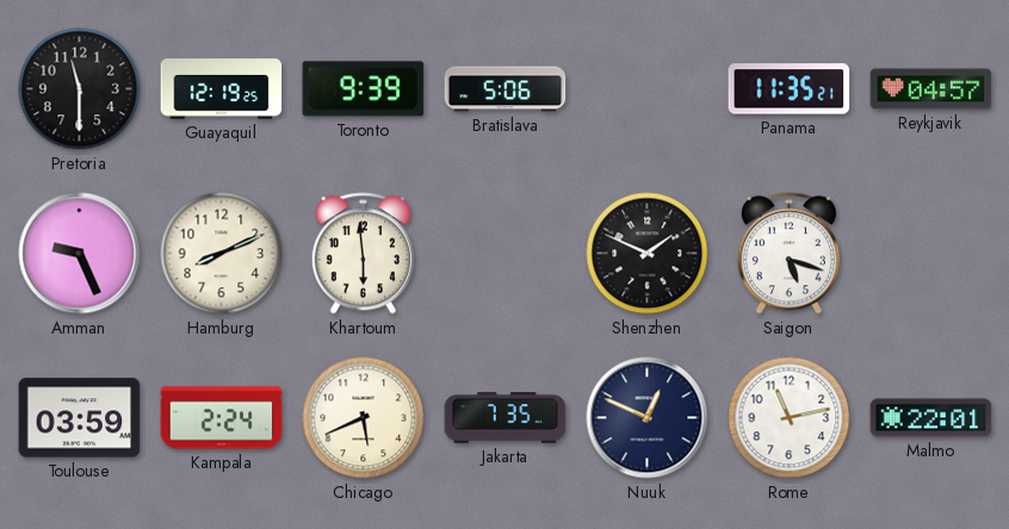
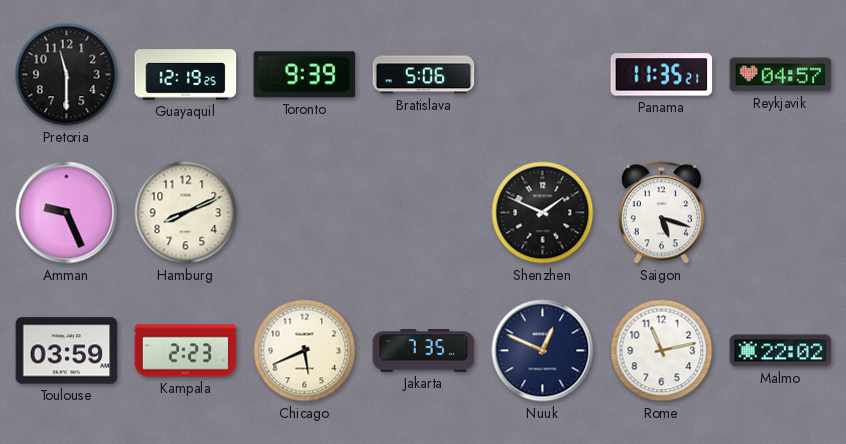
Khartoum: 5:59 -> none
Kampala: 2:24 -> 2:23
Malmo: 22:01 -> 22:02
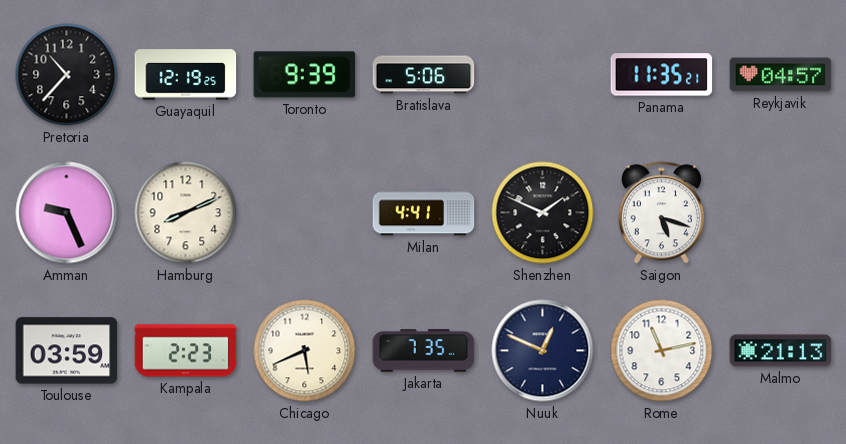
Pretoria: 11:30 -> 10:37
Milan: none -> 4:41
Malmo: 22:02 -> 21:13
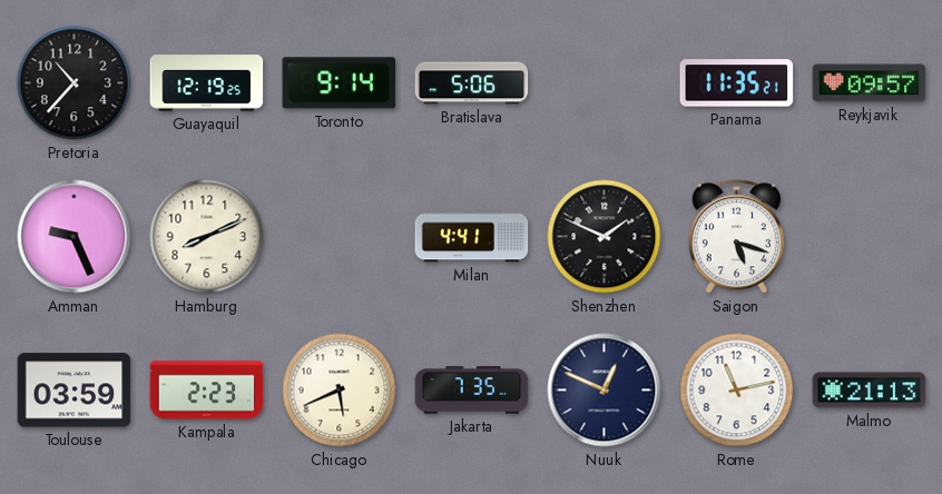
Toronto: 9:39 -> 9:14
Reykjavik: 04:57 -> 09:57
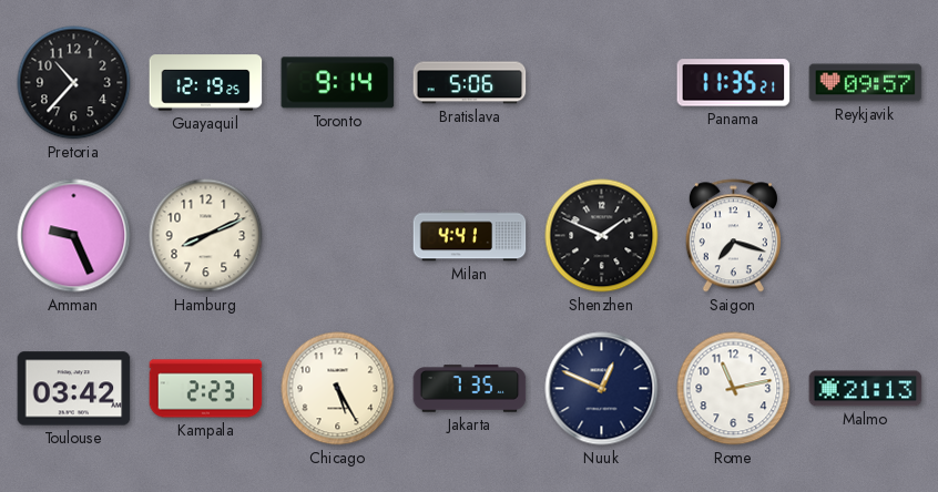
Saigon: 5:18 -> 7:18
Toulouse: 03:59 -> 03:42
Chicago: 5:41 -> 5:25
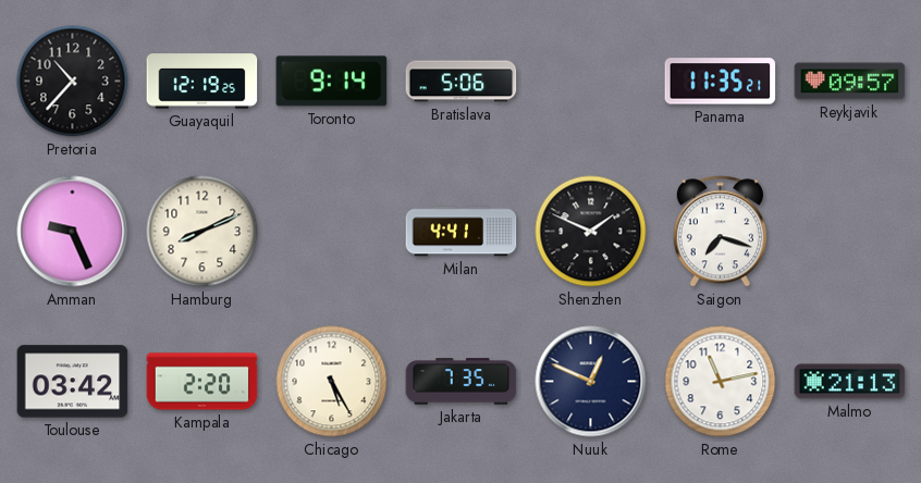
Kampala: 2:23 -> 2:20
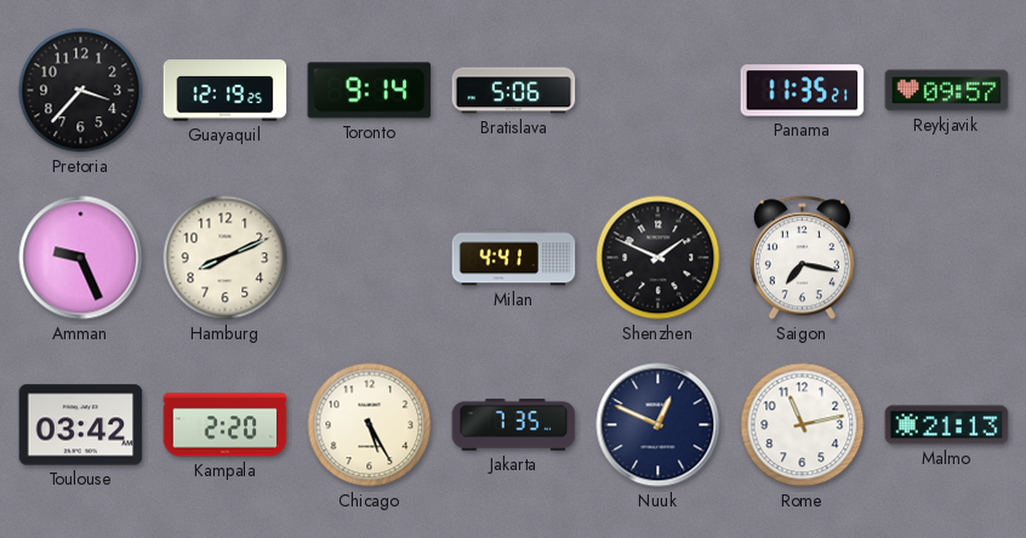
Pretoria: 10:37 -> 3:37
Saigon: 7:18 -> 7:17
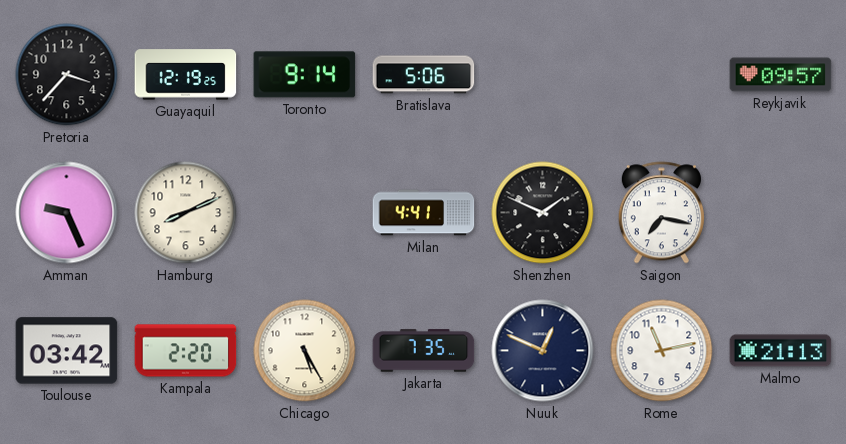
Panama: 11:35 -> none
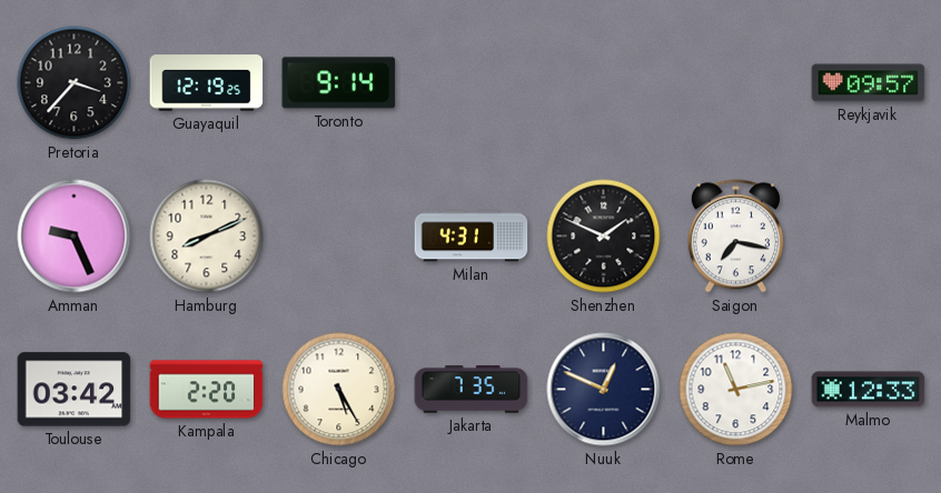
Bratislava: 5:06 -> none
Milan: 4:41 -> 4:31
Malmo: 21:13 -> 12:33
